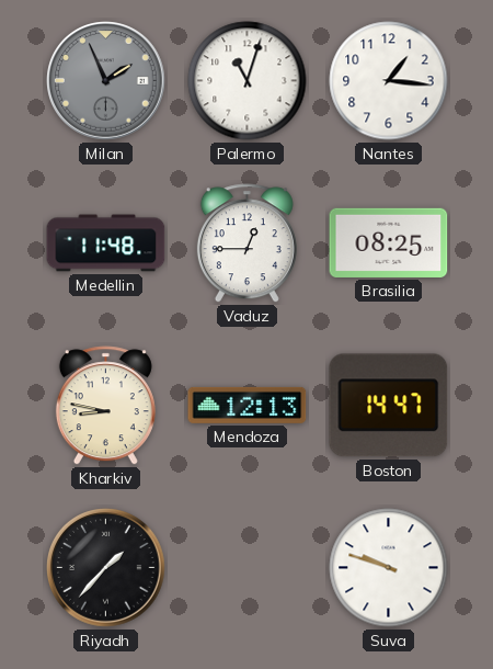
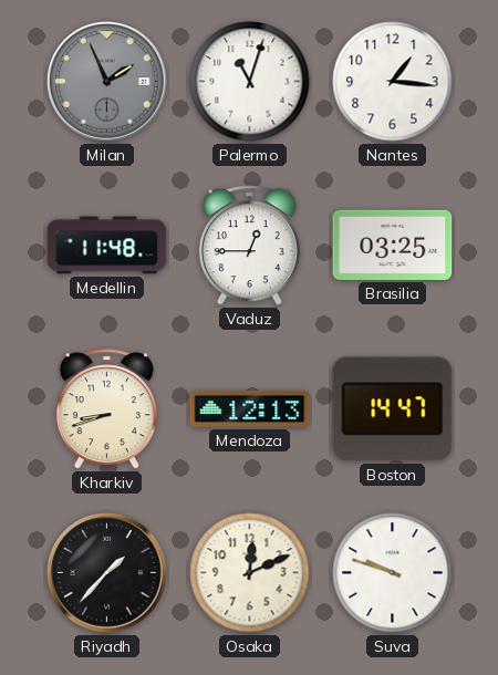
Brasilia: 08:25 -> 03:25
Kharkiv: 8:47 -> 8:42
Osaka: none -> 12:11
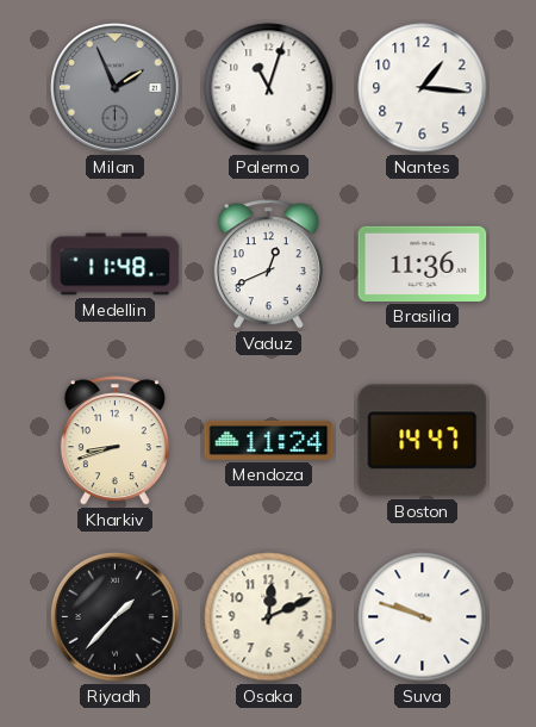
Vaduz: 12:45 -> 12:41
Brasilia: 03:25 -> 11:36
Mendoza: 12:13 -> 11:24
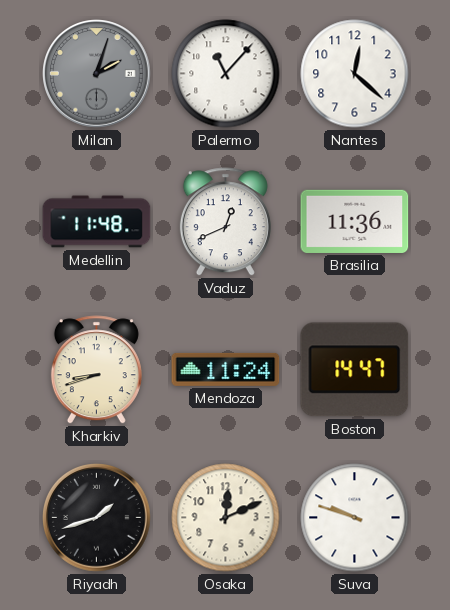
Milan: 1:56 -> 2:03
Palermo: 11:03 -> 11:07
Nantes: 1:16 -> 12:22
Riyadh: 1:37 -> 1:42
